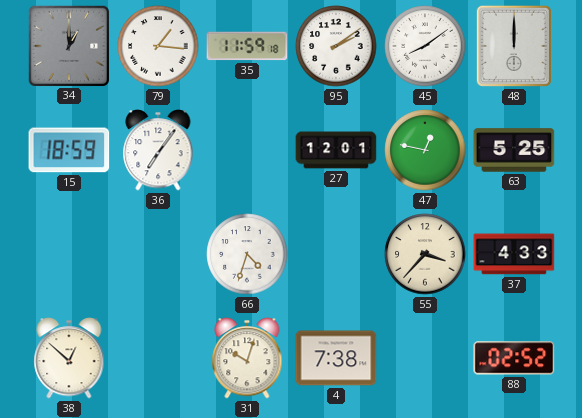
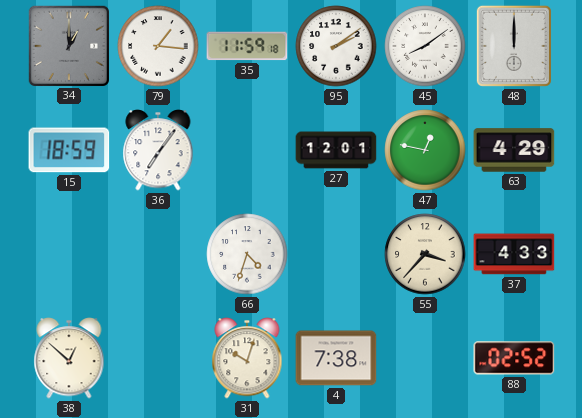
63: 5:25 -> 4:29
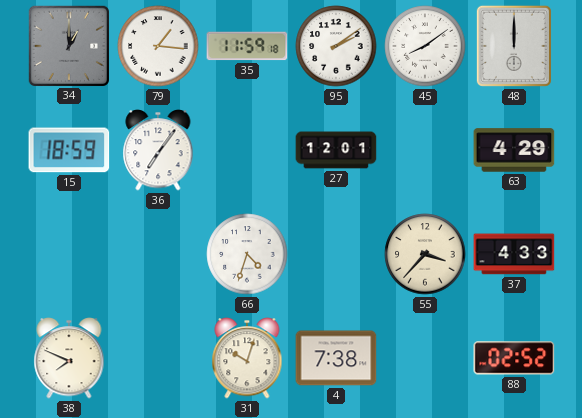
47: 12:47 -> none
38: 12:52 -> 7:49
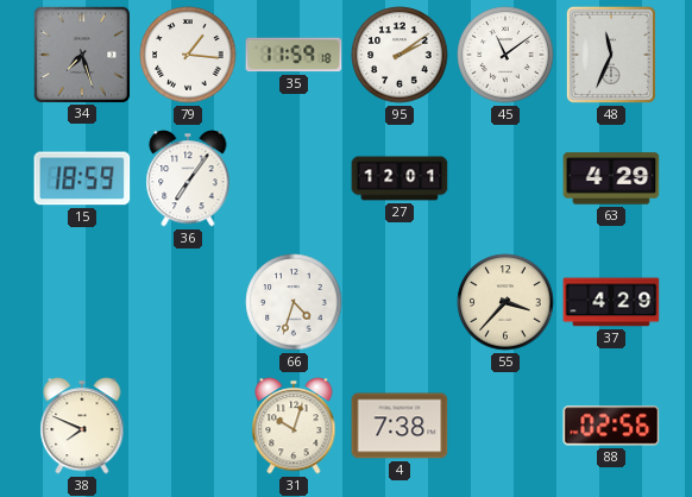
34: 1:00 -> 7:27
45: 8:09 -> 11:09
48: 12:00 -> 11:34
37: 4:33 -> 4:29
88: 02:52 -> 02:56
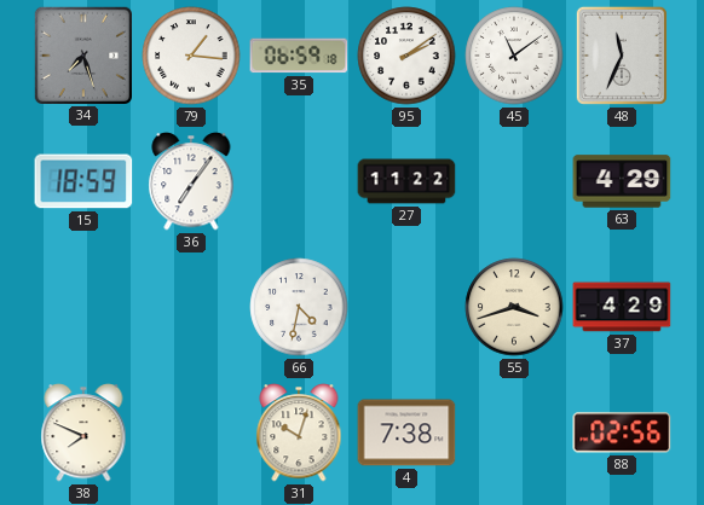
35: 11:59 -> 06:59
27: 12:01 -> 11:22
66: 4:33 -> 4:32
55: 3:37 -> 3:42
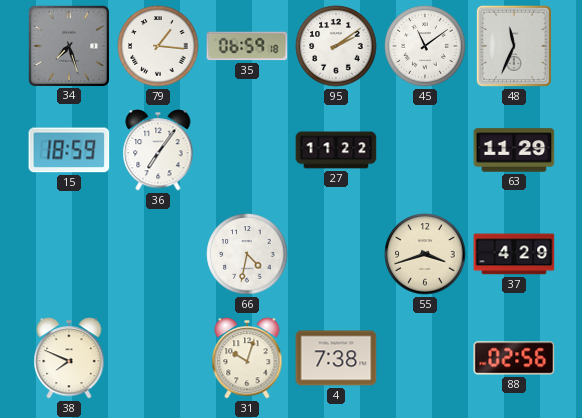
63: 4:29 -> 11:29
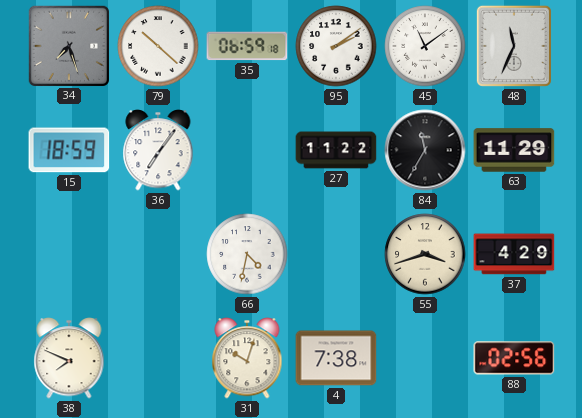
79: 1:16 -> 10:22
84: none -> 11:35
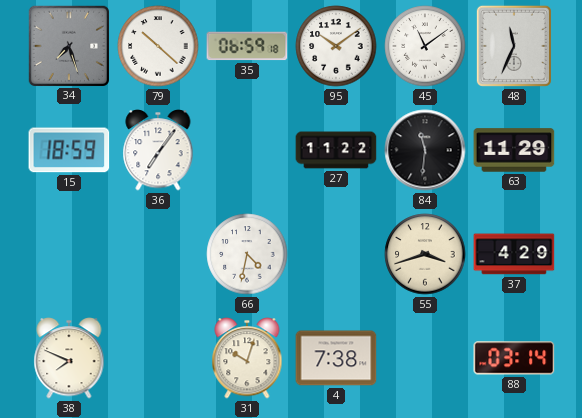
95: 2:09 -> 10:09
84: 11:35 -> 11:31
88: 02:56 -> 03:14
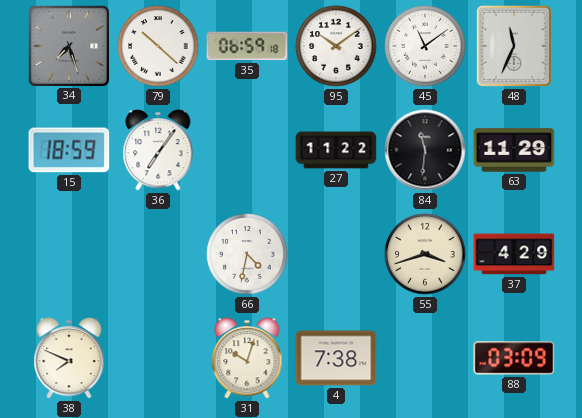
88: 03:14 -> 03:09
